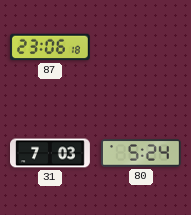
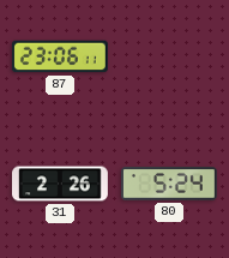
87: 23:06:18 -> 23:06:11
31: 7:03 -> 2:26
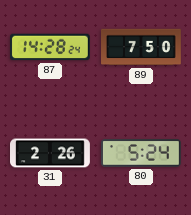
87: 23:06 -> 14:28
89: none -> 7:50
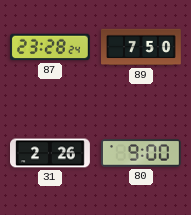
87: 14:28 -> 23:28
80: 5:24 -> 9:00
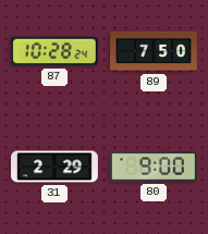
87: 23:28 -> 10:28
31: 2:26 -> 2:29
